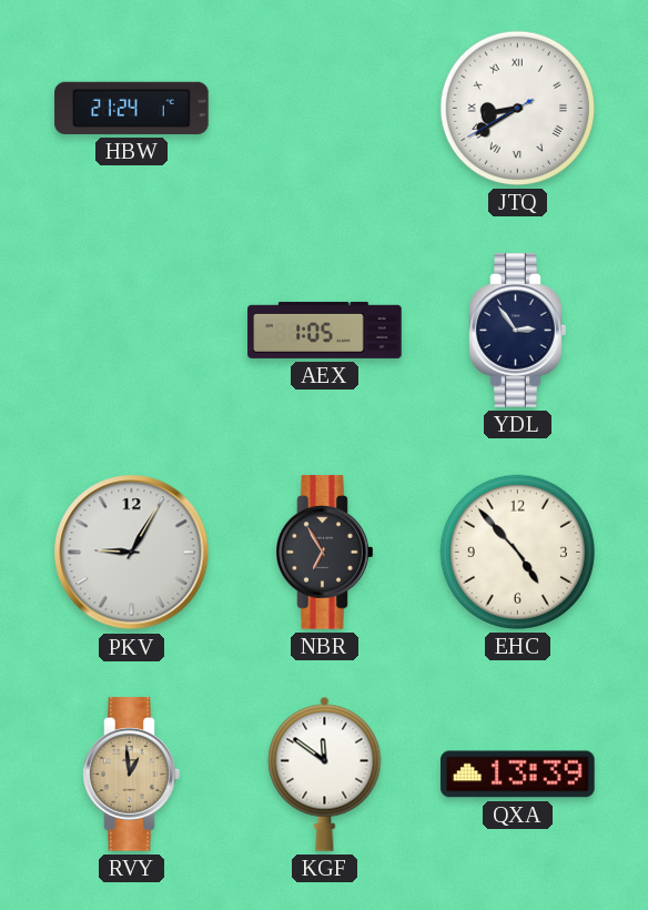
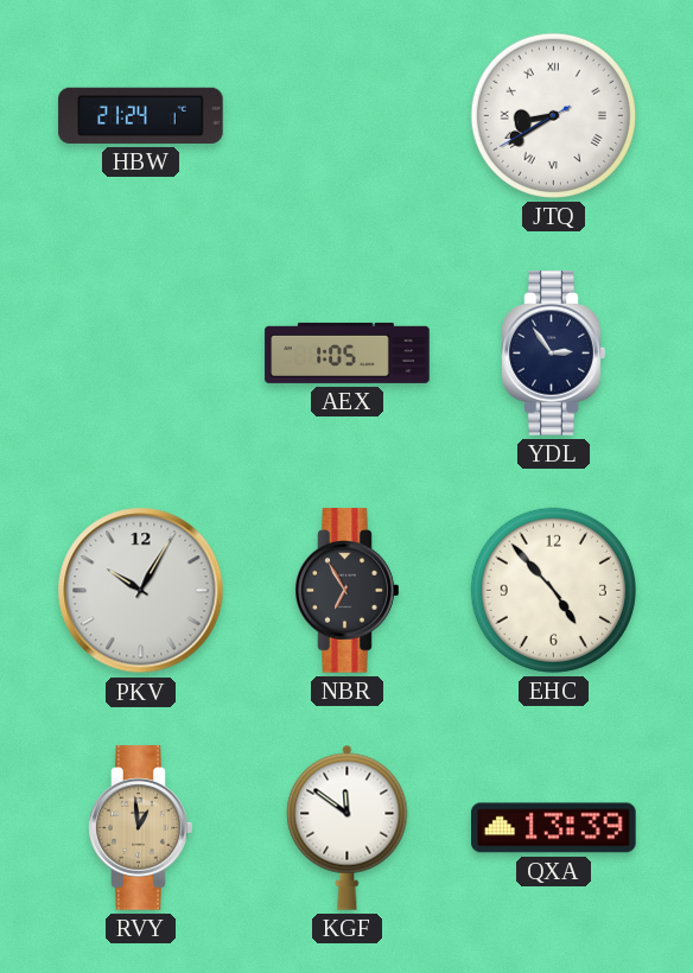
PKV: 9:05 -> 10:05
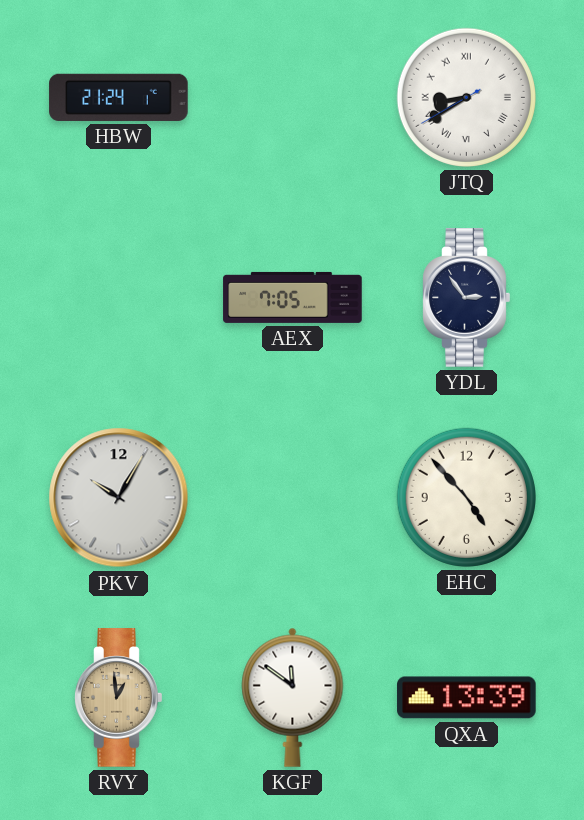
AEX: 1:05 -> 7:05
NBR: 6:55 -> none
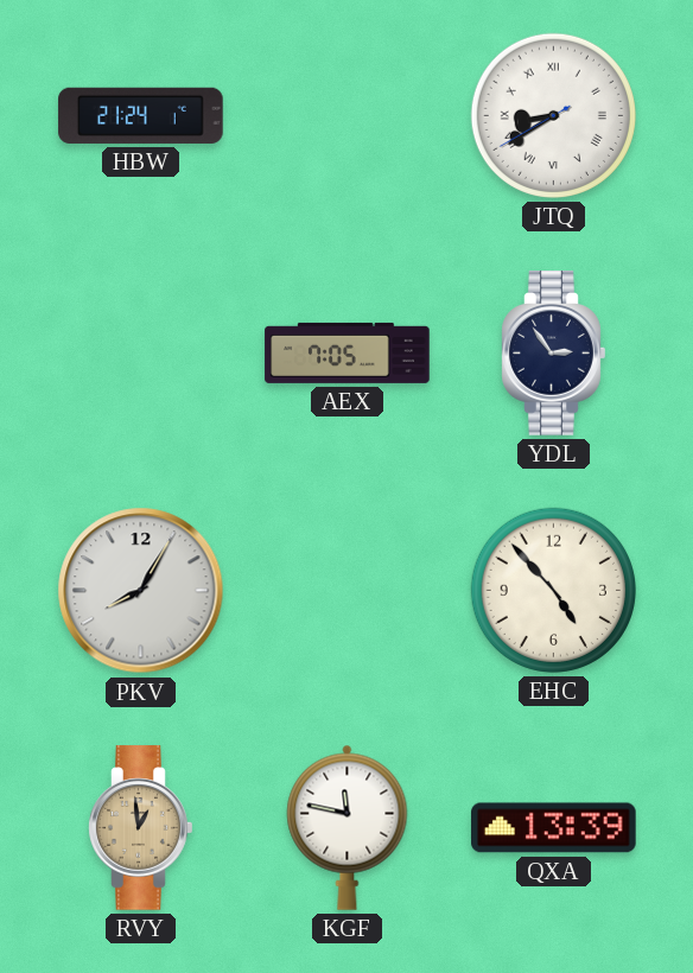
PKV: 10:05 -> 8:05
KGF: 11:51 -> 11:47
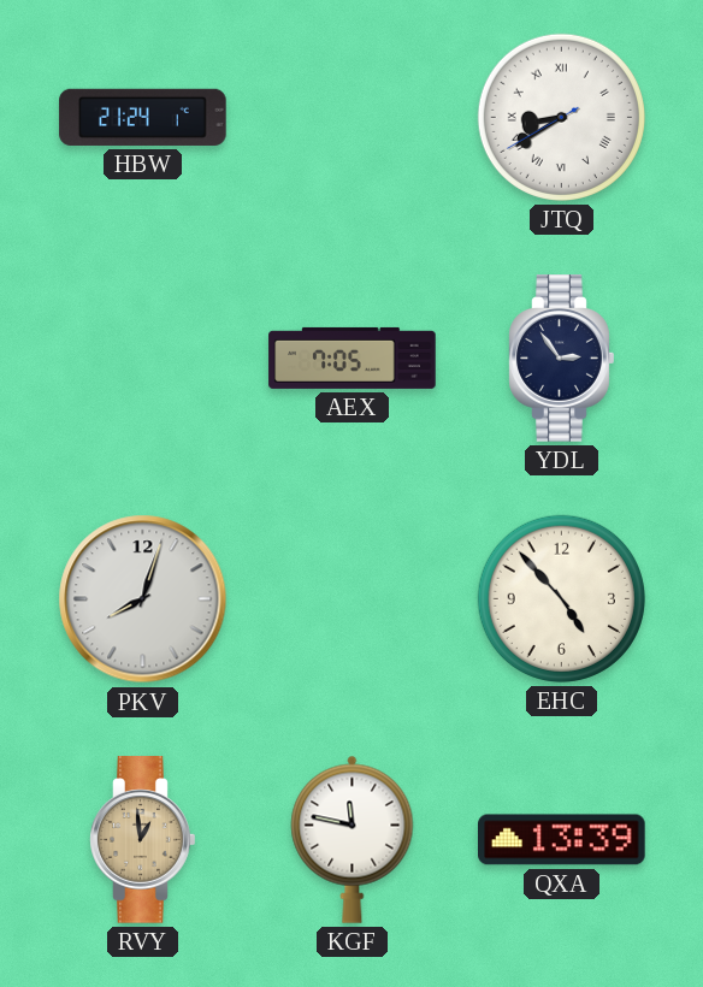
PKV: 8:05 -> 8:03
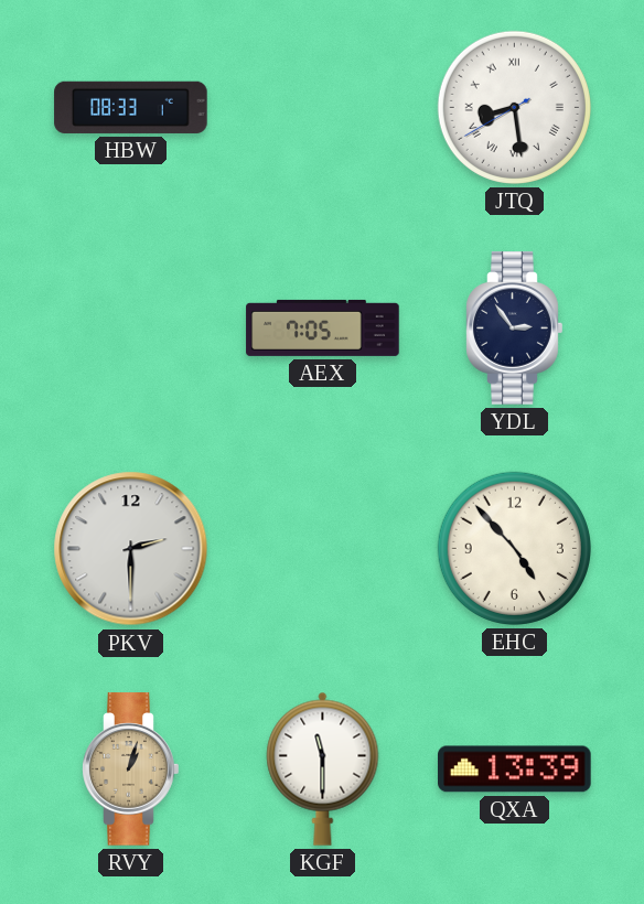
HBW: 21:24 -> 08:33
JTQ: 8:39 -> 8:28
PKV: 8:03 -> 2:30
RVY: 12:59 -> 1:03
KGF: 11:47 -> 11:30
